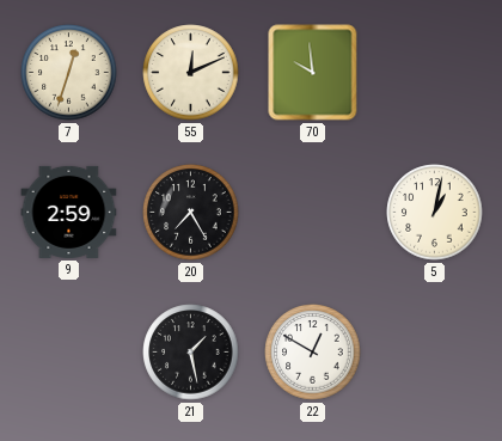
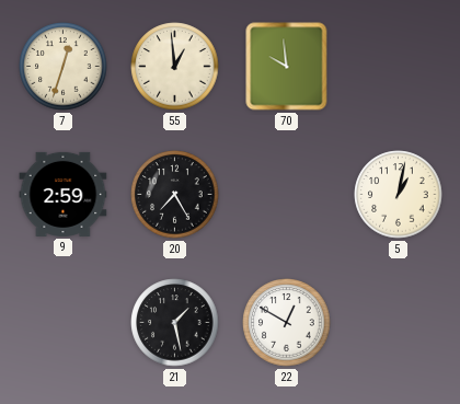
55: 12:11 -> 12:59
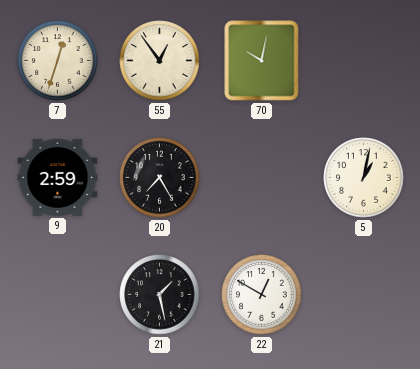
55: 12:59 -> 12:54
70: 9:59 -> 10:02
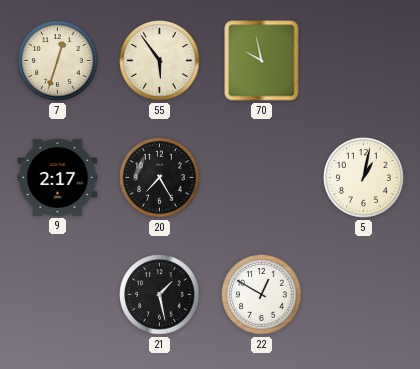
55: 12:54 -> 5:54
70: 10:02 -> 9:58
9: 2:59 -> 2:17
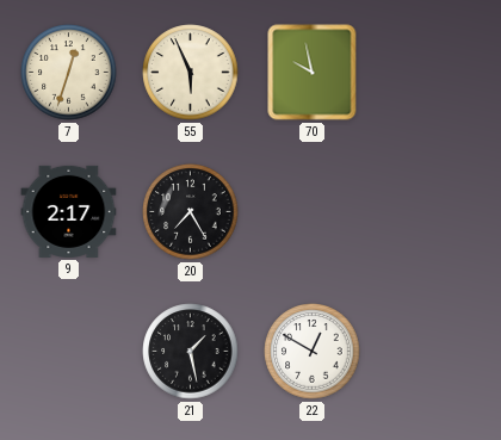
55: 5:54 -> 5:56
5: 1:02 -> none
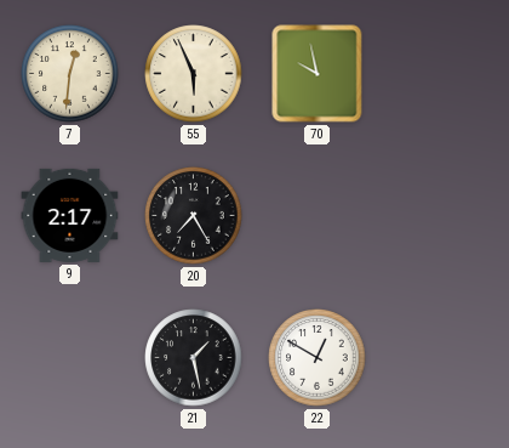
7: 12:33 -> 12:31
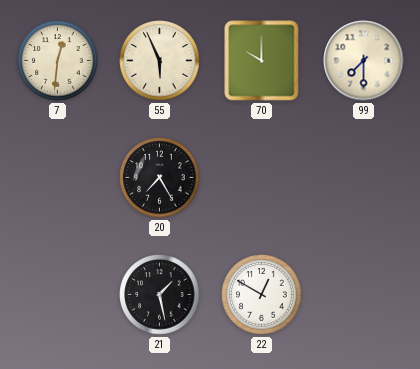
70: 9:58 -> 10:00
99: none -> 7:30
9: 2:17 -> none
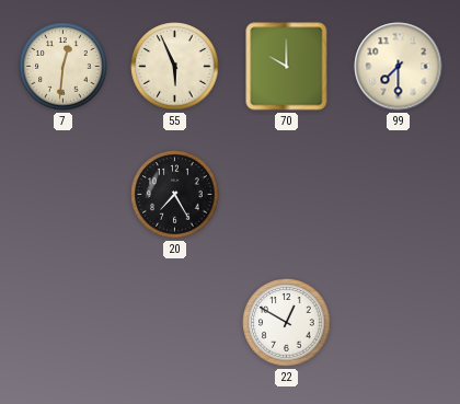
21: 1:28 -> none
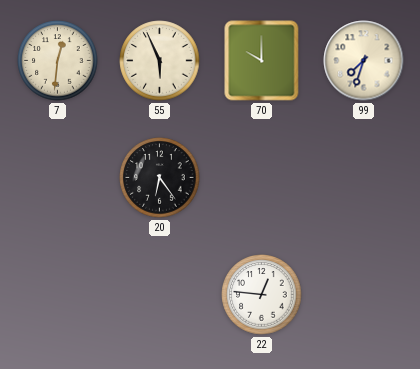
99: 7:30 -> 7:33
20: 7:25 -> 6:24
22: 12:50 -> 12:46
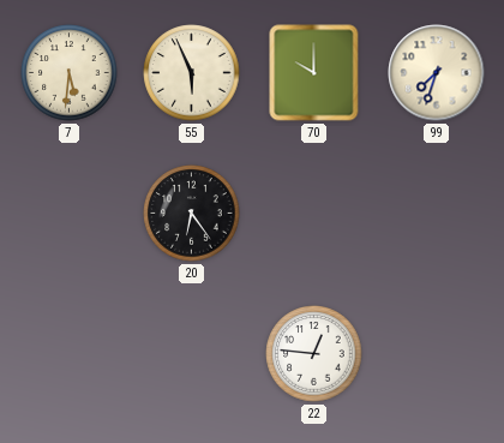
7: 12:31 -> 5:31
